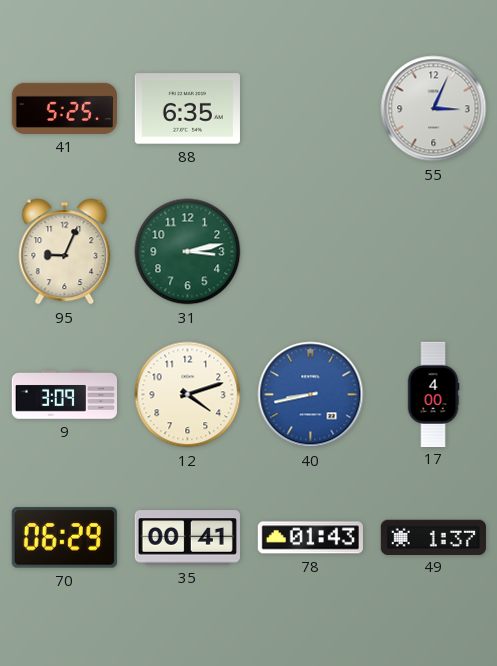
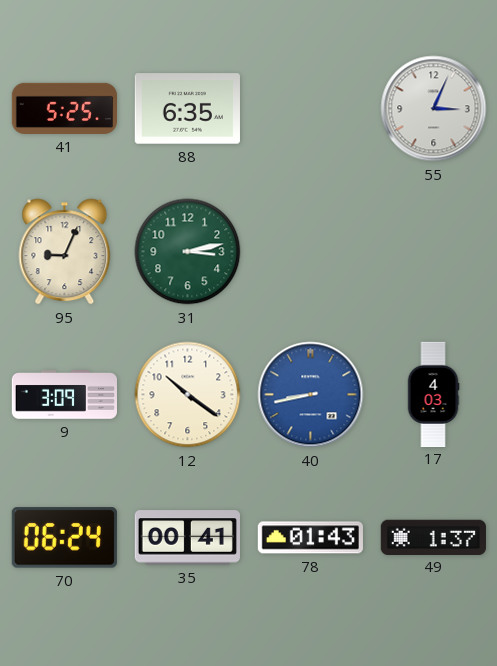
12: 4:12 -> 10:21
17: 4:00 -> 4:03
70: 06:29 -> 06:24
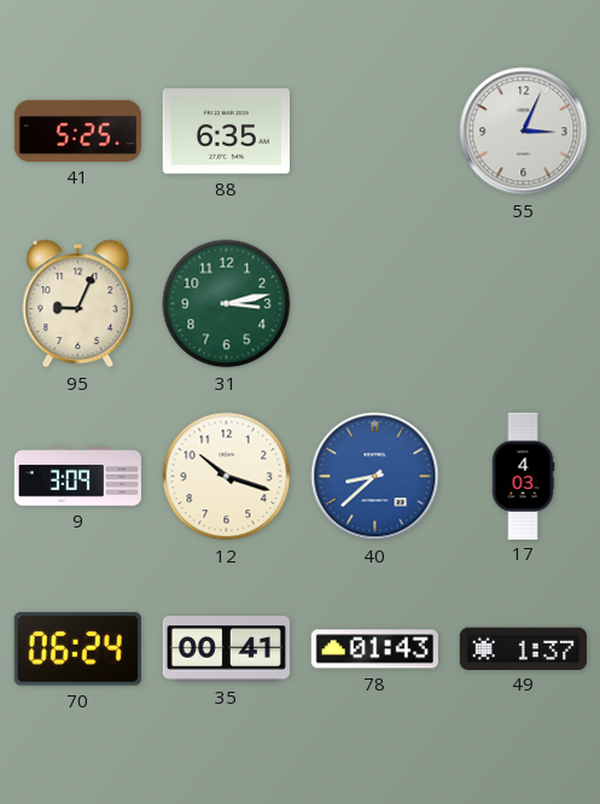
12: 10:21 -> 10:18
40: 8:43 -> 8:38
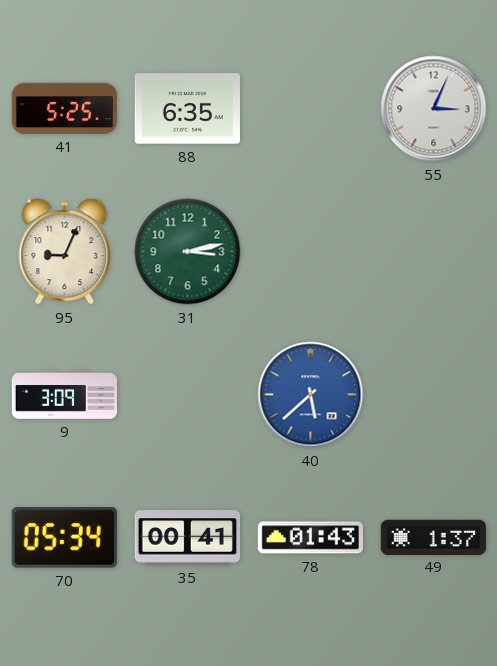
12: 10:18 -> none
40: 8:38 -> 5:38
17: 4:03 -> none
70: 06:24 -> 05:34
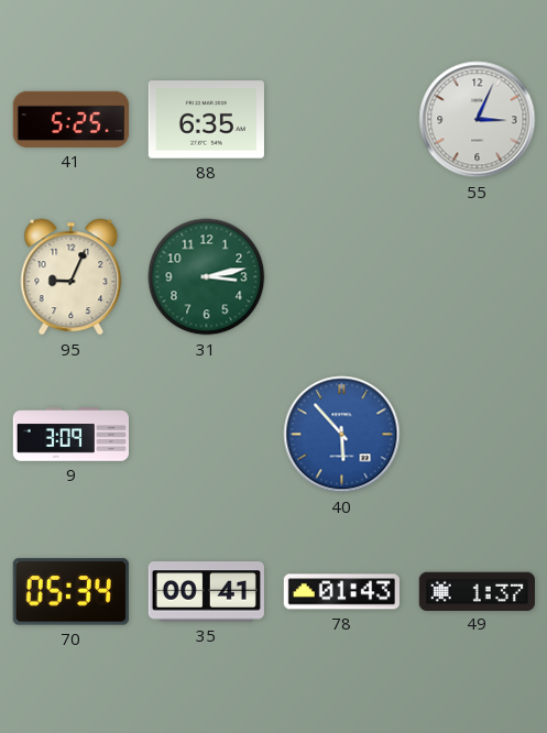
40: 5:38 -> 5:53
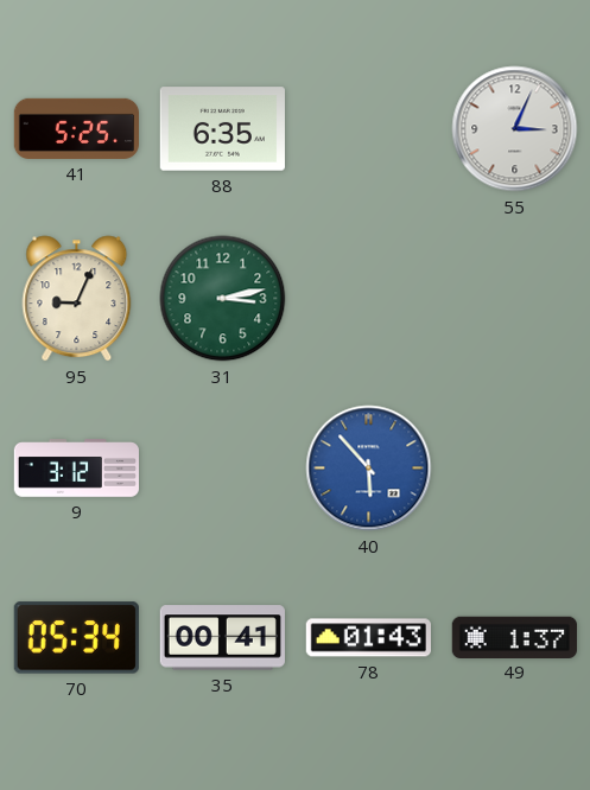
9: 3:09 -> 3:12
